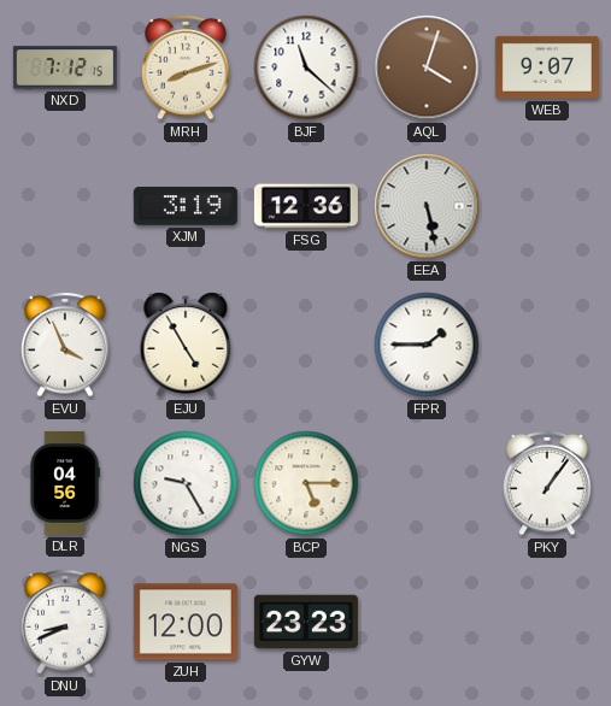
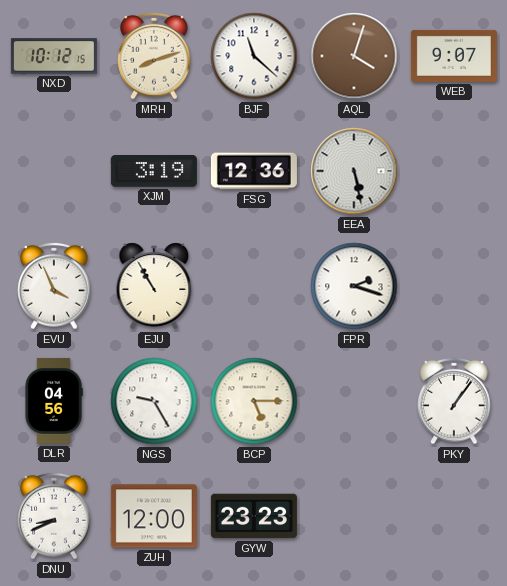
NXD: 7:12 -> 10:12
EJU: 4:55 -> 10:55
FPR: 1:45 -> 2:18
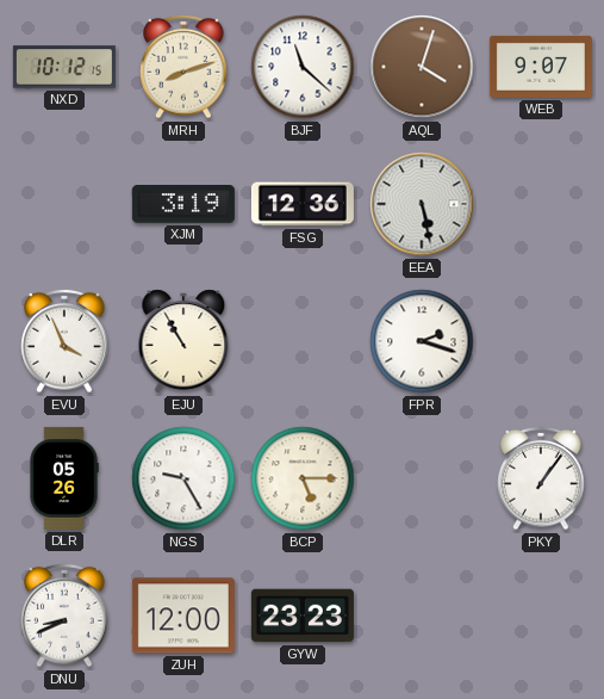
DLR: 04:56 -> 05:26
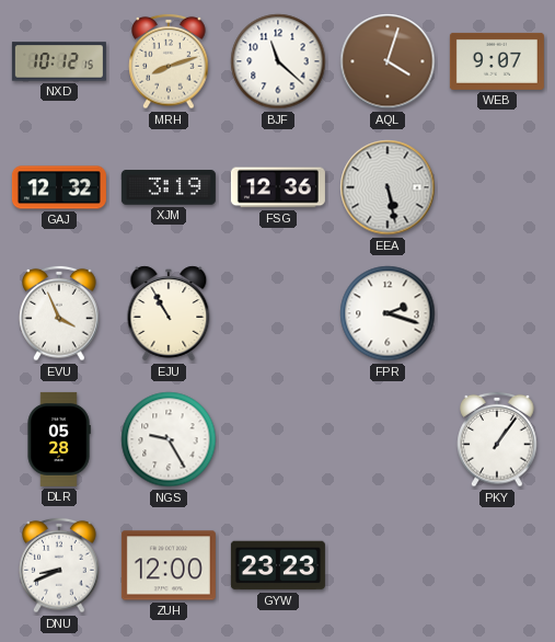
GAJ: none -> 12:32
DLR: 05:26 -> 05:28
BCP: 5:15 -> none
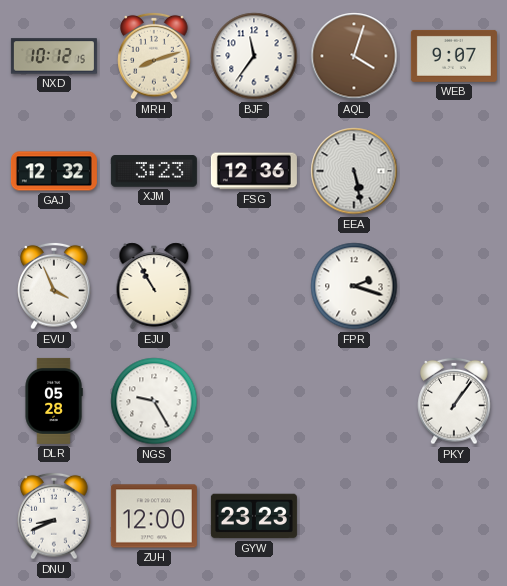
BJF: 11:22 -> 11:36
XJM: 3:19 -> 3:23
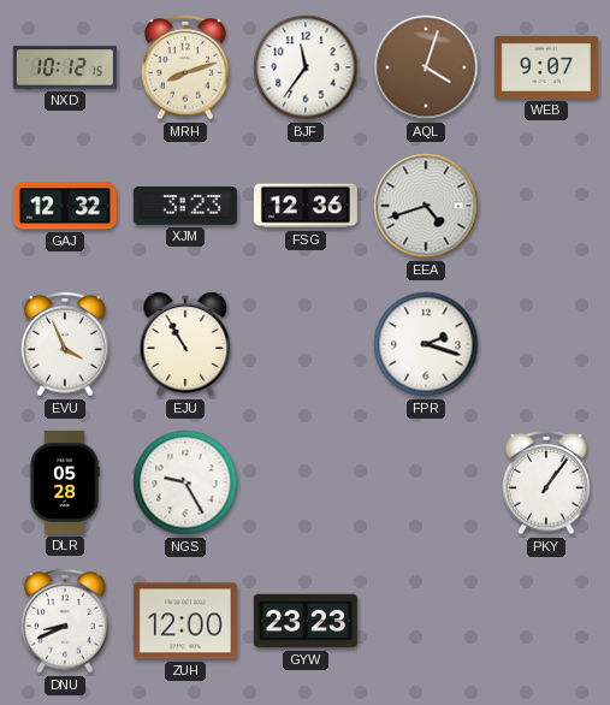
EEA: 5:28 -> 4:42
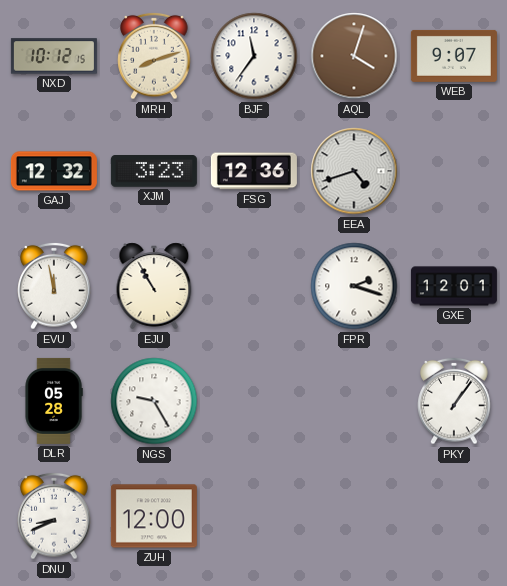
EVU: 3:56 -> 11:58
GXE: none -> 12:01
GYW: 23:23 -> none
